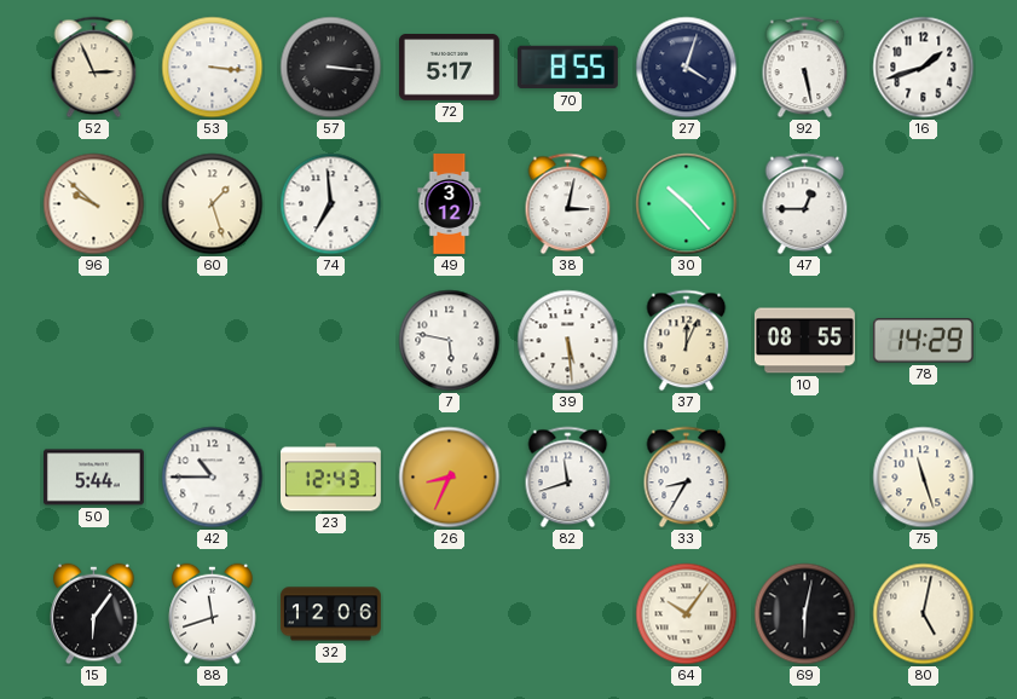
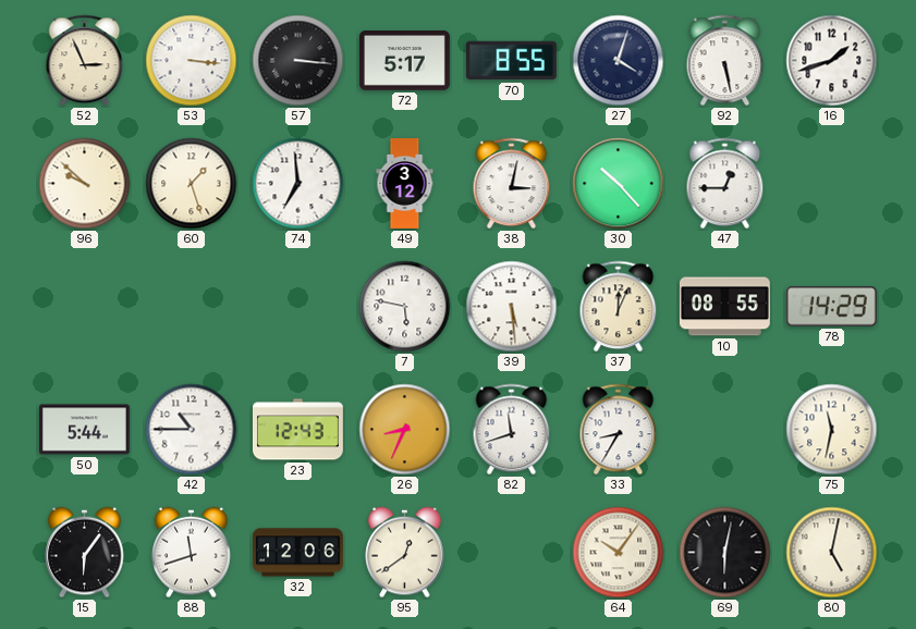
75: 11:27 -> 11:32
95: none -> 12:39
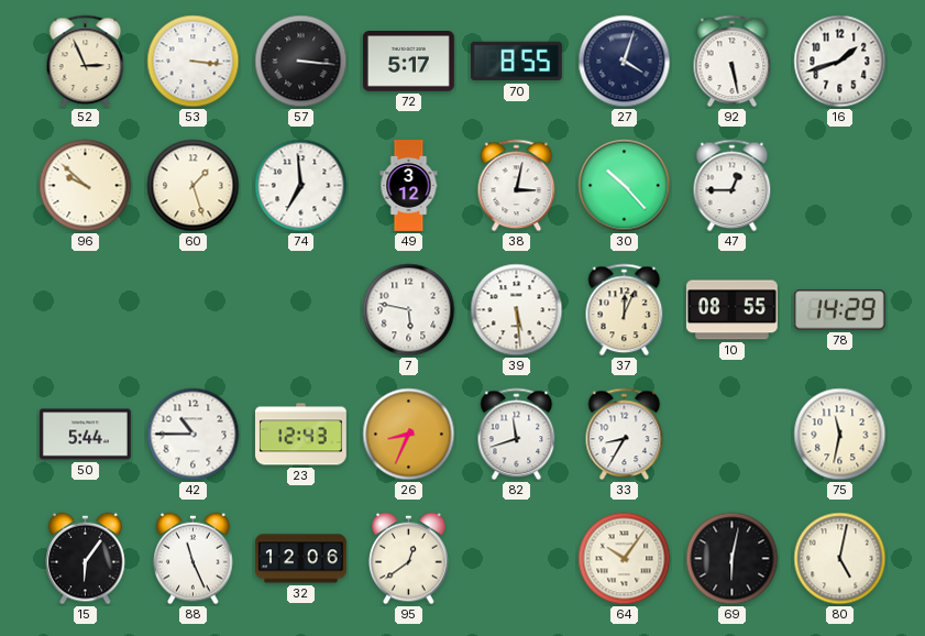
88: 11:42 -> 11:26
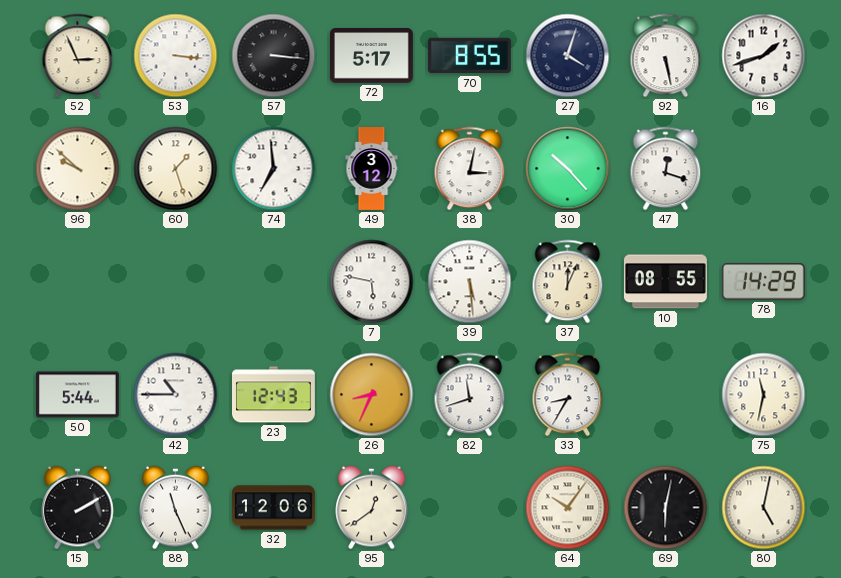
47: 12:45 -> 12:18
15: 6:06 -> 2:10
